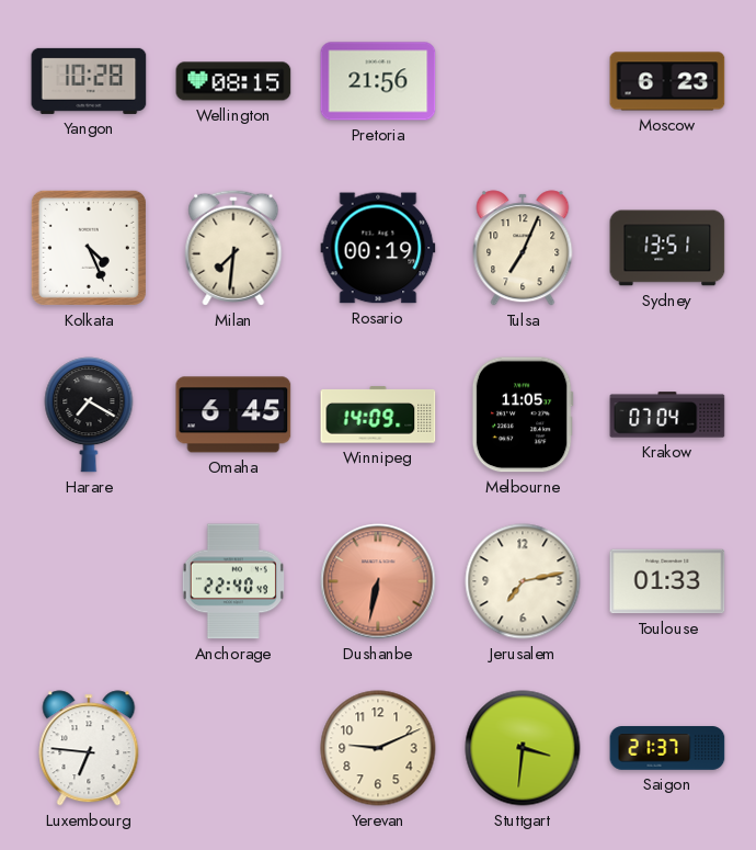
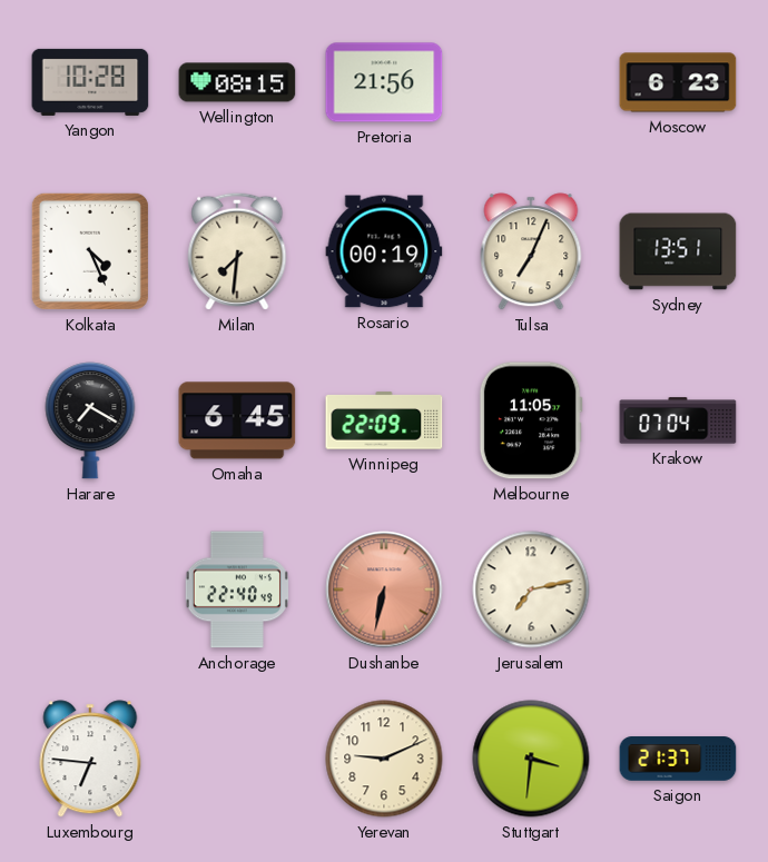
Winnipeg: 14:09 -> 22:09
Toulouse: 01:33 -> none
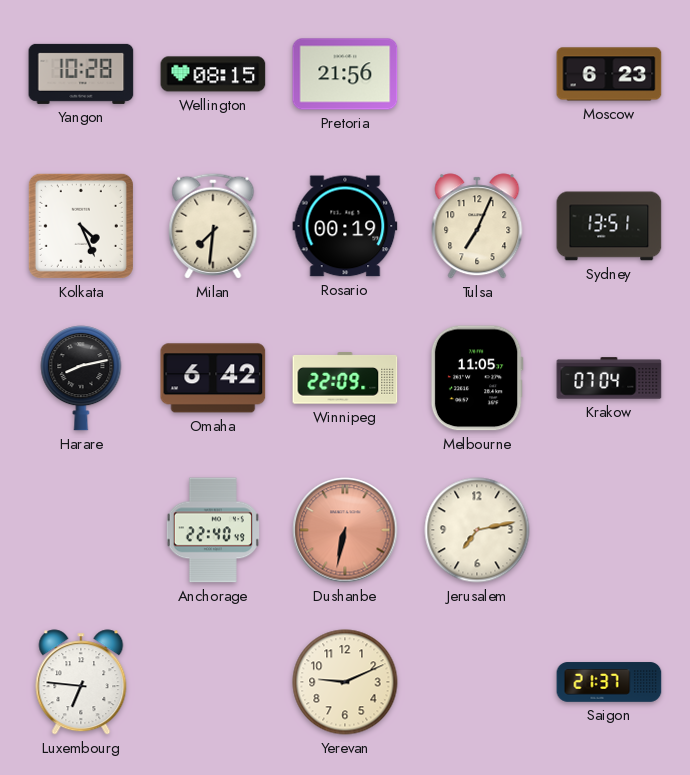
Harare: 7:20 -> 8:13
Omaha: 6:45 -> 6:42
Stuttgart: 3:31 -> none
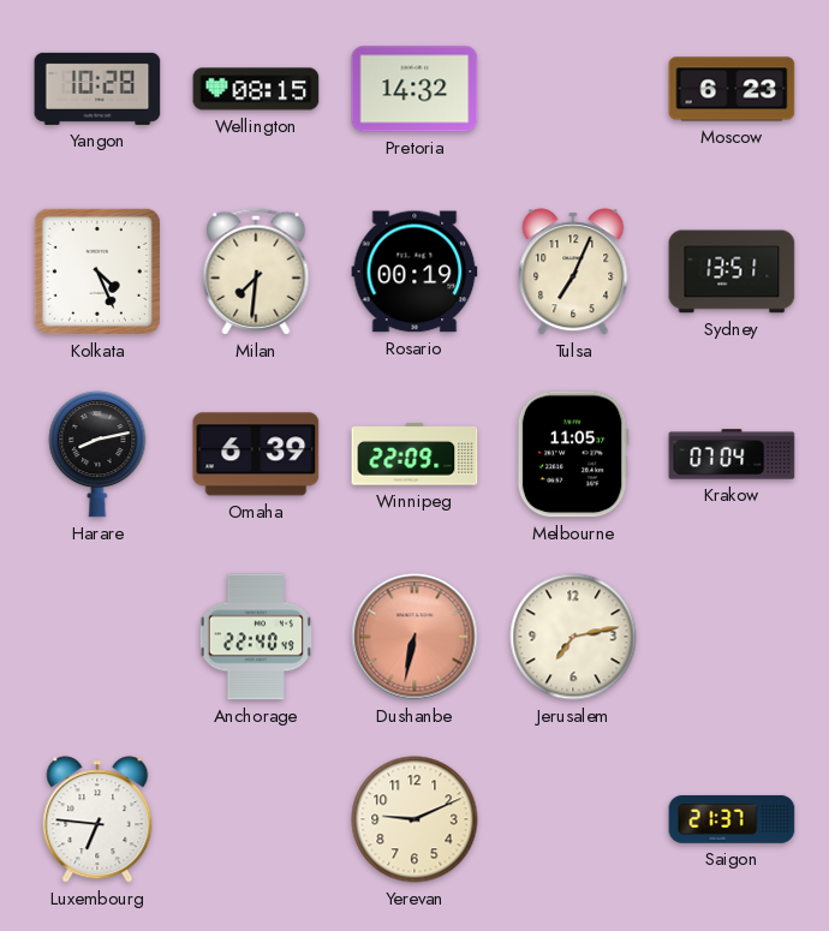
Pretoria: 21:56 -> 14:32
Omaha: 6:42 -> 6:39
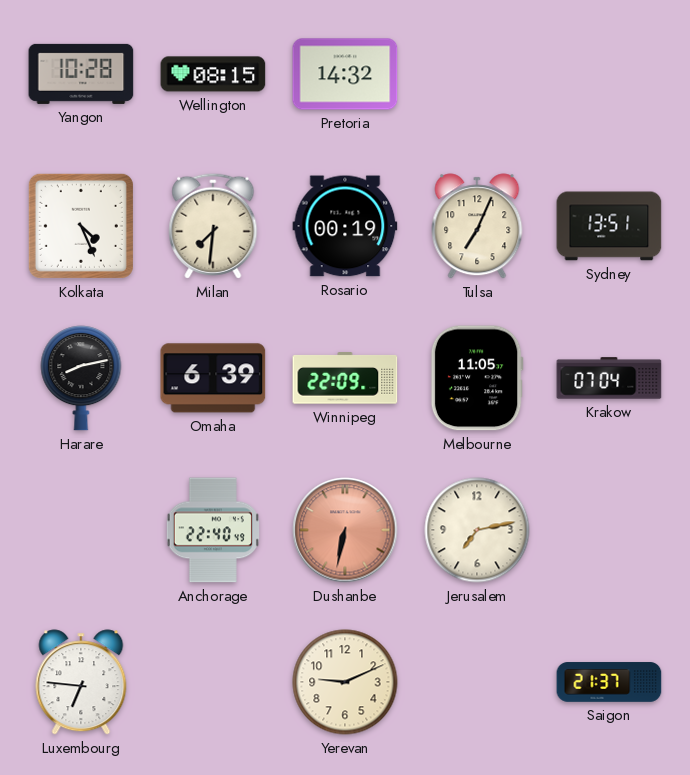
Moscow: 6:23 -> none
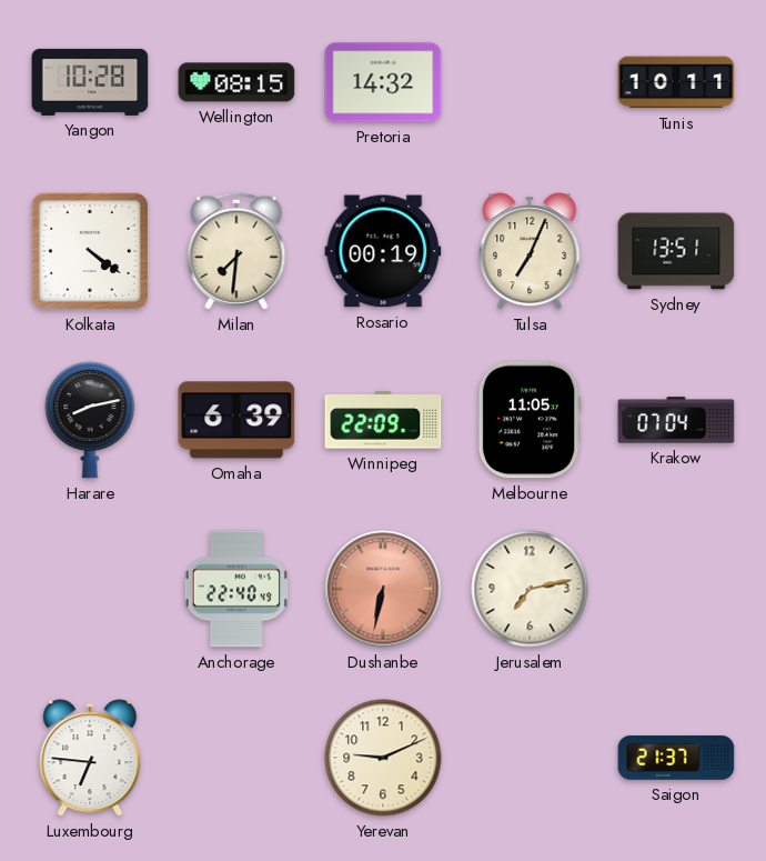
Tunis: none -> 10:11
Kolkata: 4:26 -> 4:21
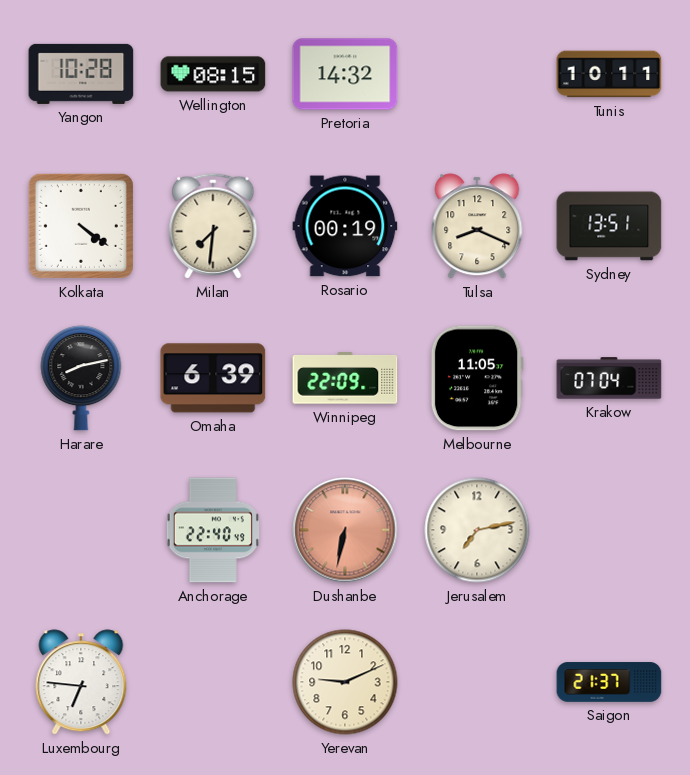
Tulsa: 7:04 -> 8:19
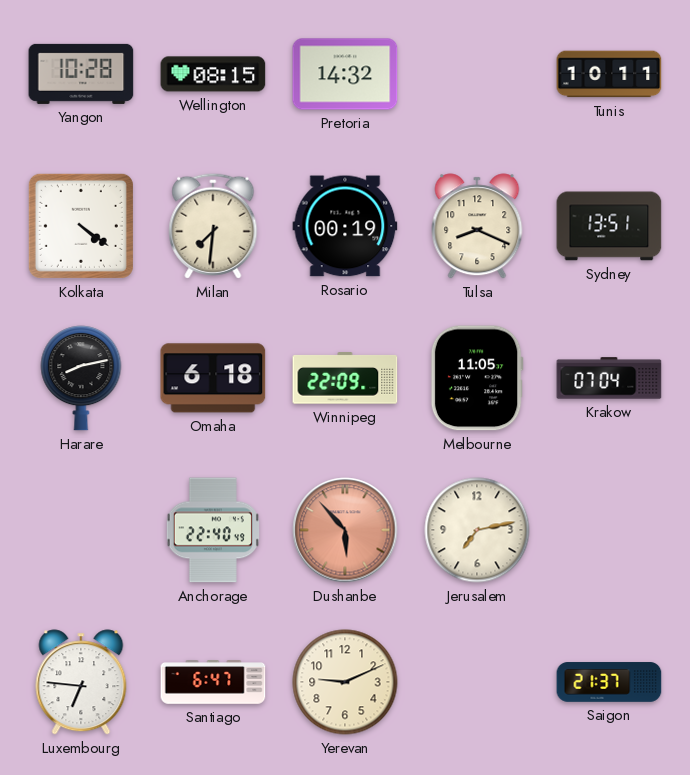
Omaha: 6:39 -> 6:18
Dushanbe: 6:32 -> 5:53
Santiago: none -> 6:47
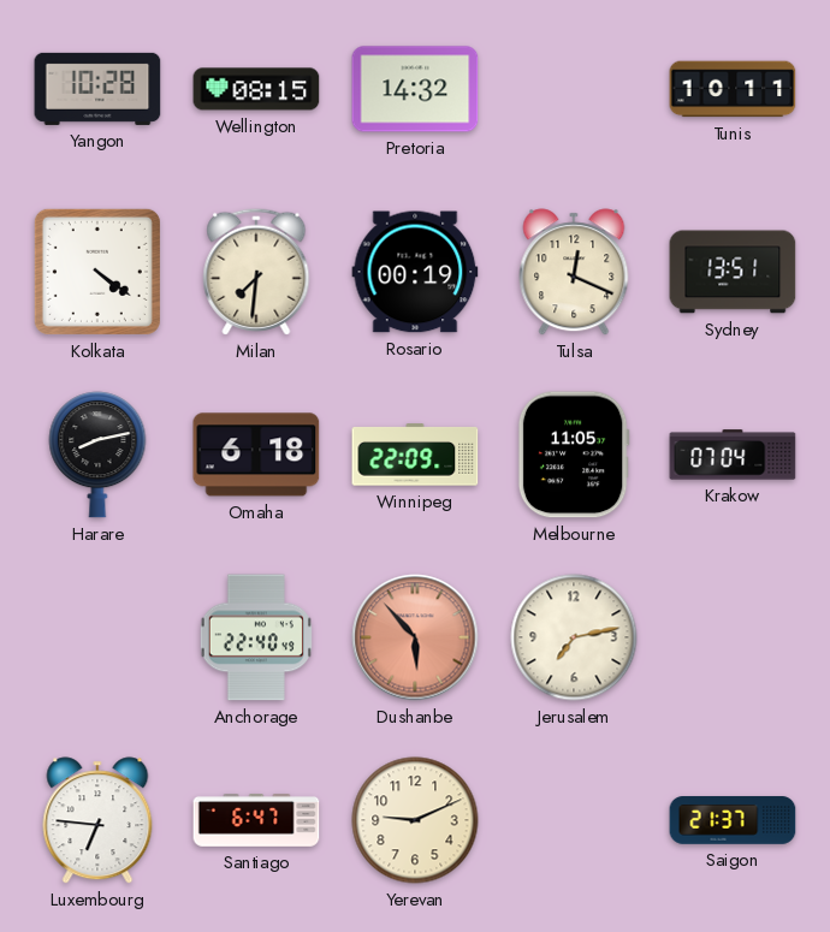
Tulsa: 8:19 -> 12:19
